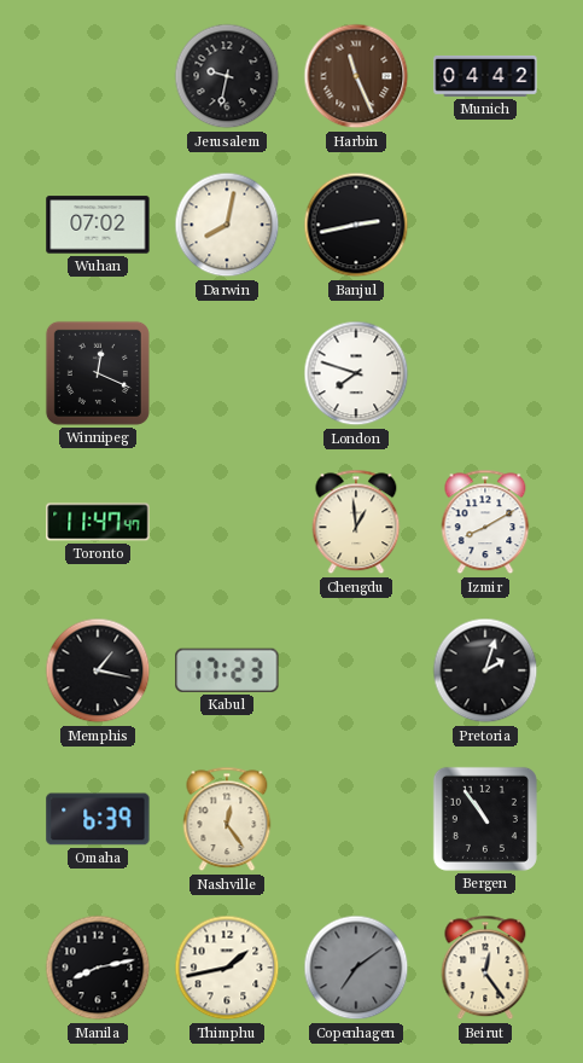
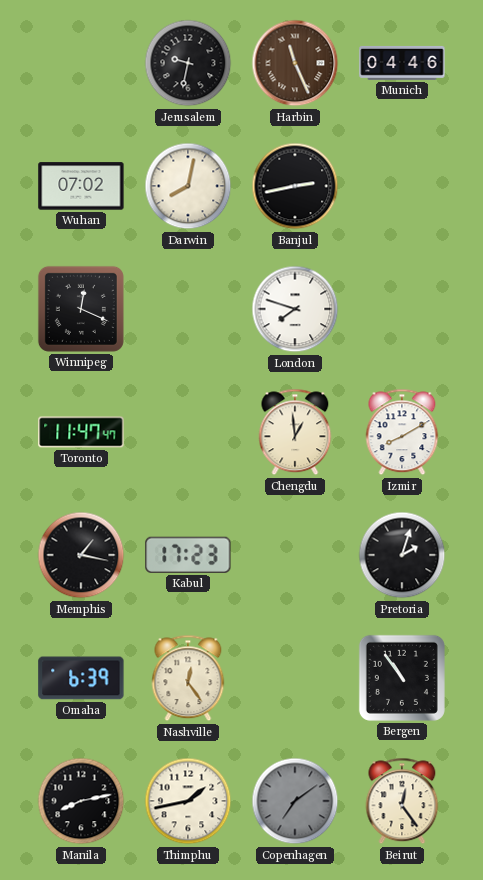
Munich: 04:42 -> 04:46
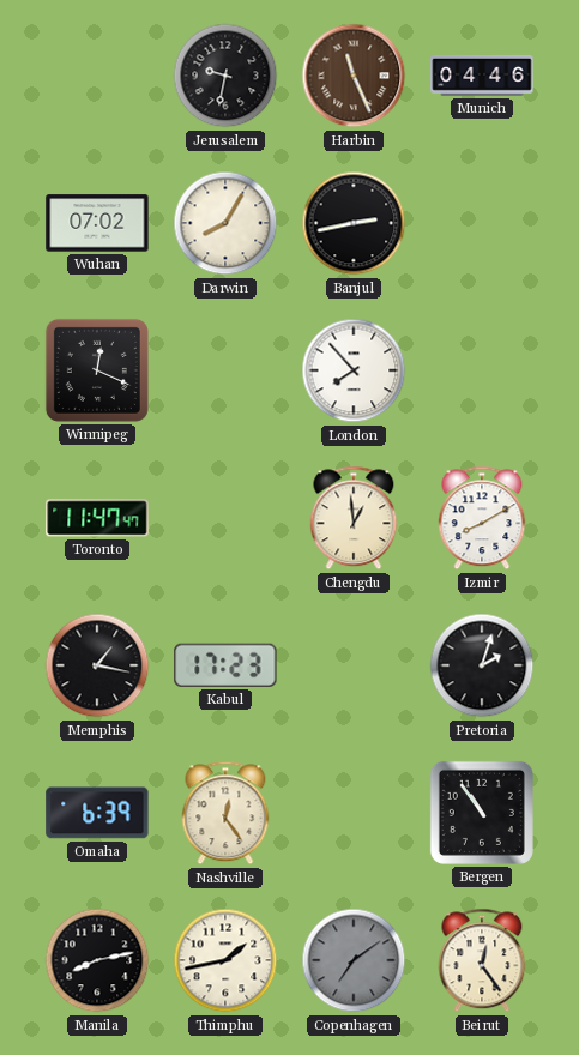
Darwin: 8:02 -> 8:05
London: 7:48 -> 7:53
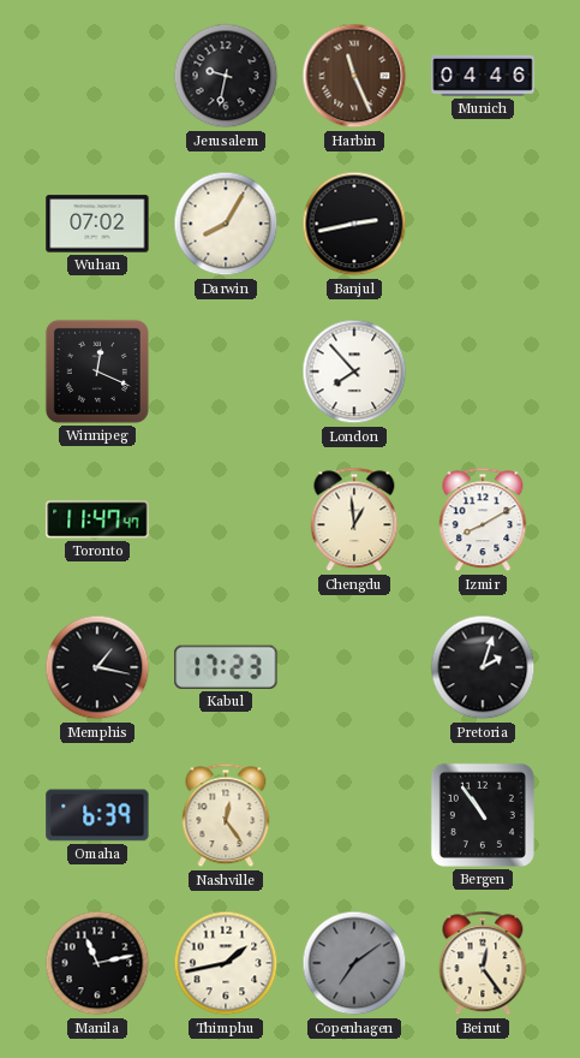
Manila: 8:13 -> 11:13
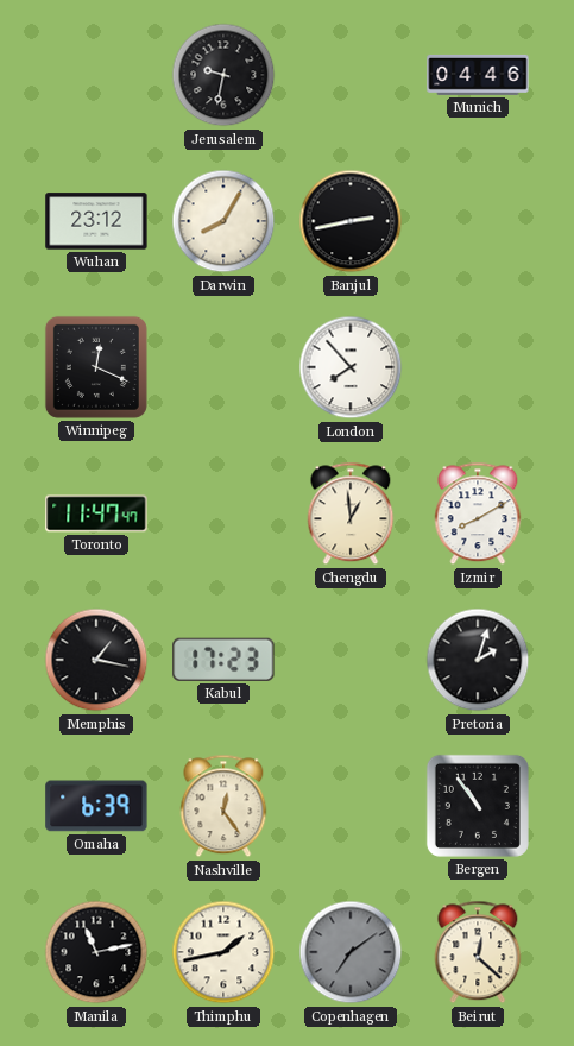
Harbin: 11:26 -> none
Wuhan: 07:02 -> 23:12
Beirut: 12:24 -> 12:22
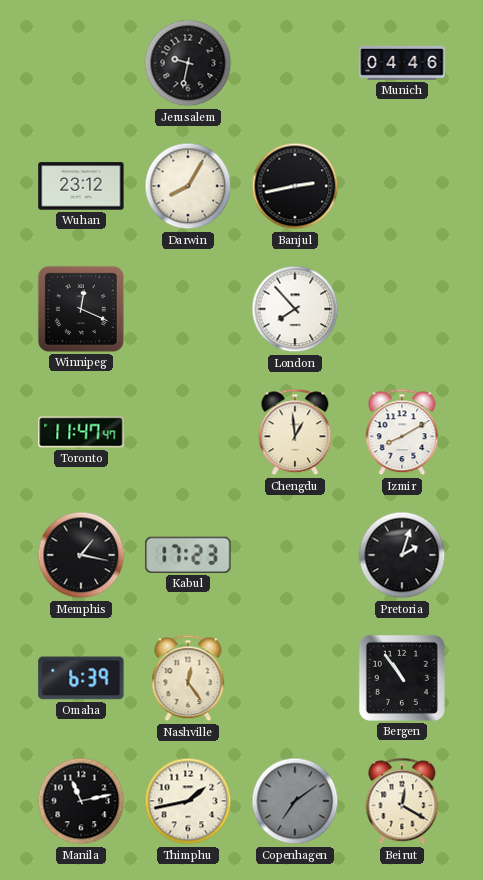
Beirut: 12:22 -> 12:20
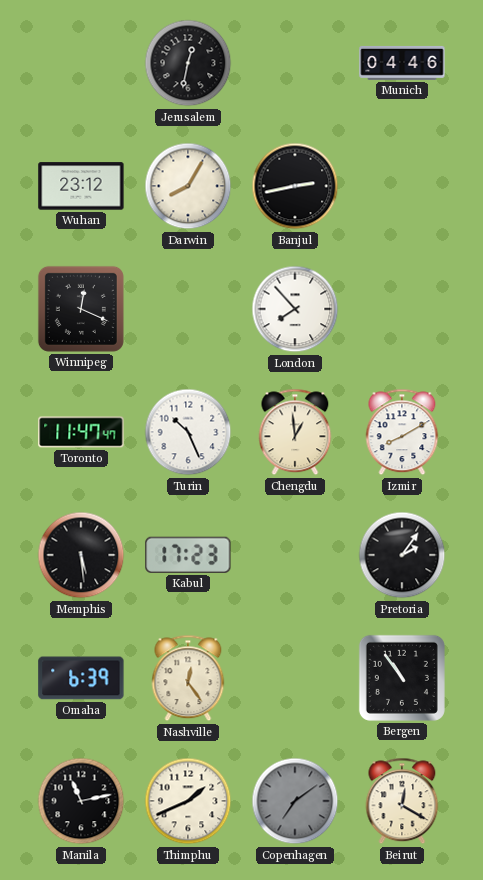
Jerusalem: 9:32 -> 12:32
Turin: none -> 10:26
Memphis: 1:17 -> 5:29
Pretoria: 2:03 -> 2:06
Thimphu: 1:43 -> 1:41
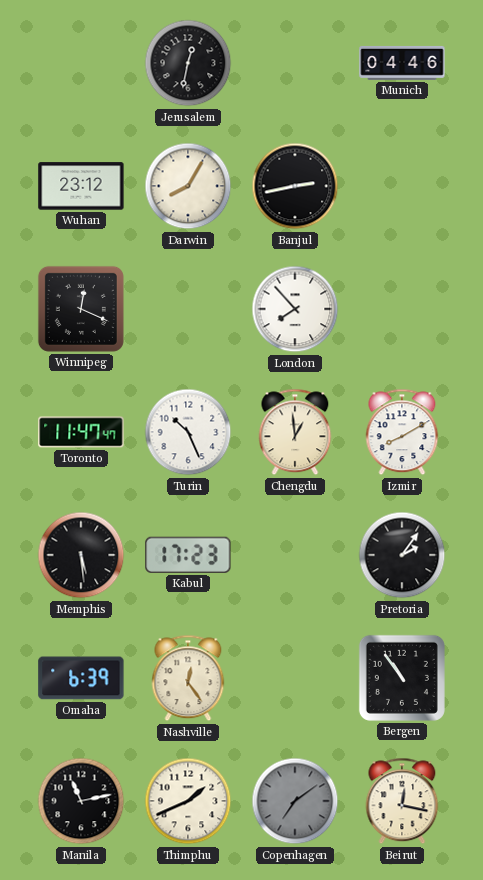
Beirut: 12:20 -> 12:17
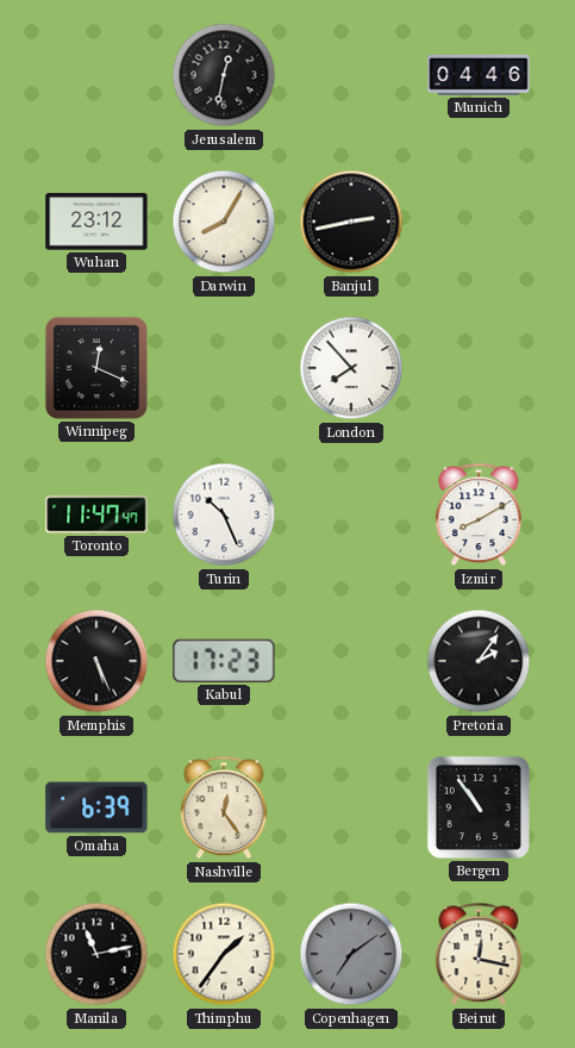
Chengdu: 12:59 -> none
Memphis: 5:29 -> 5:26
Thimphu: 1:41 -> 1:36
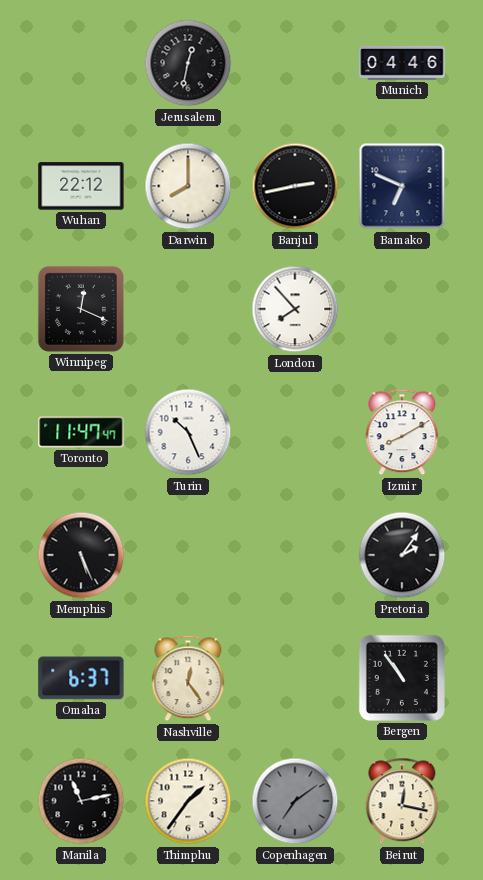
Wuhan: 23:12 -> 22:12
Darwin: 8:05 -> 8:00
Bamako: none -> 6:49
Kabul: 17:23 -> none
Omaha: 6:39 -> 6:37
